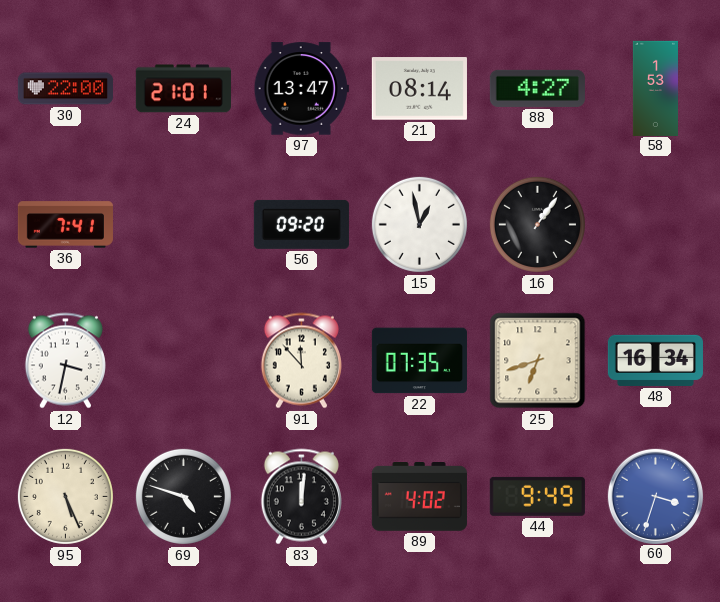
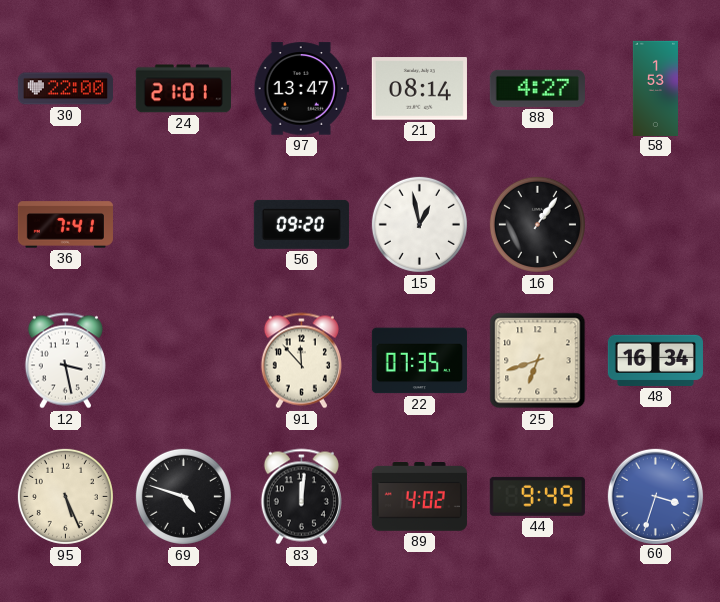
12: 3:32 -> 3:28
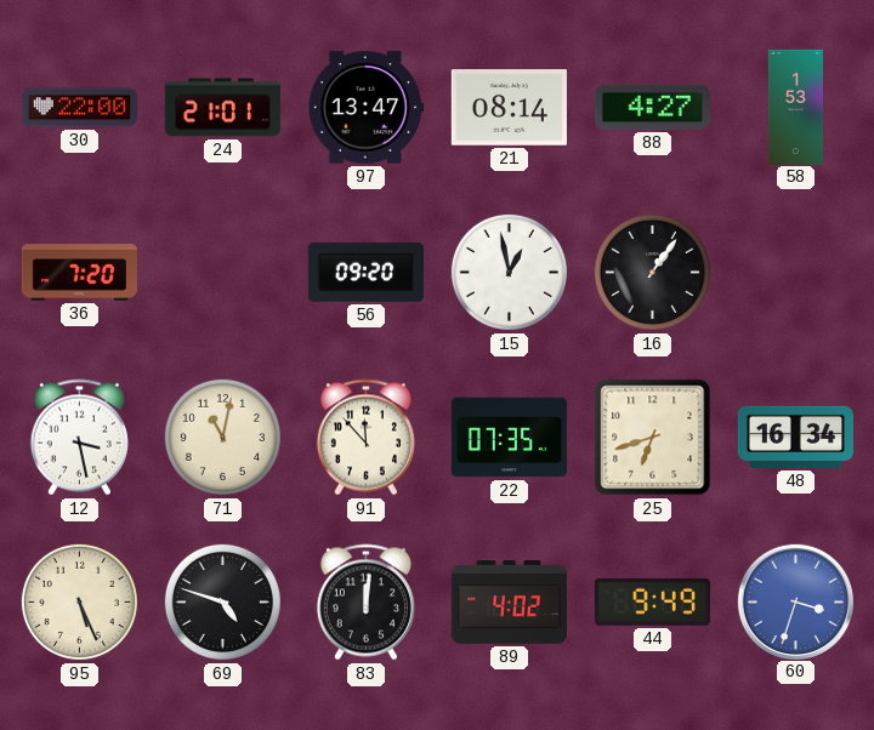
36: 7:41 -> 7:20
71: none -> 11:02
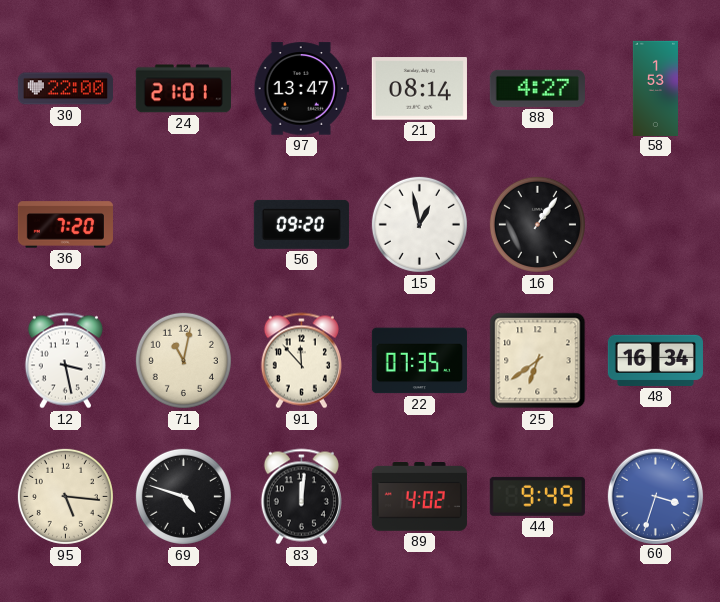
25: 6:42 -> 6:39
95: 5:26 -> 5:16
